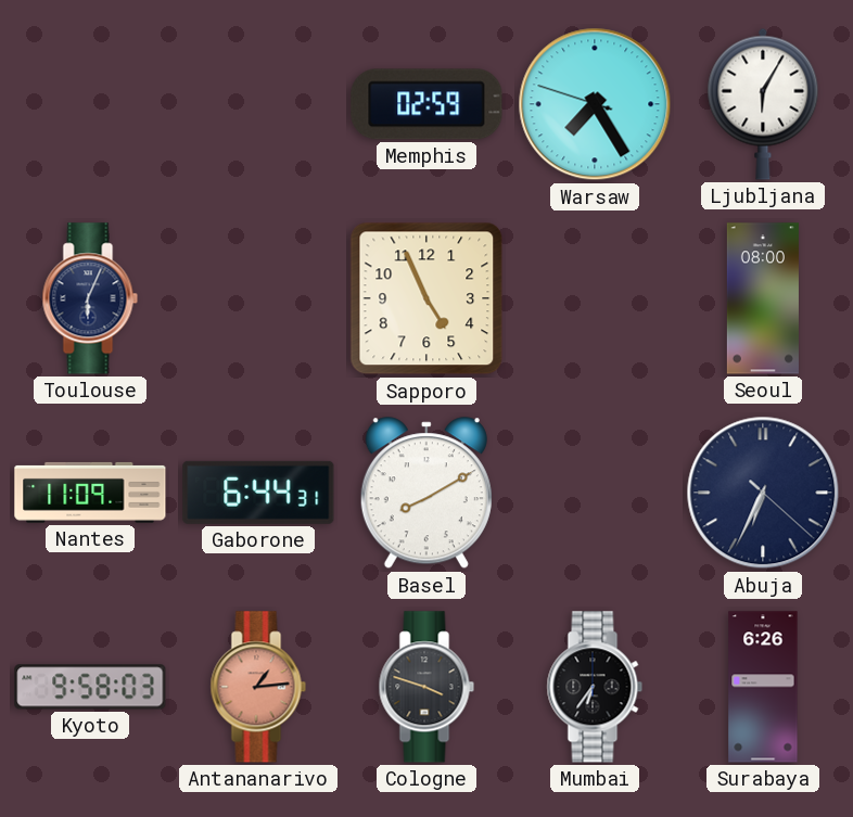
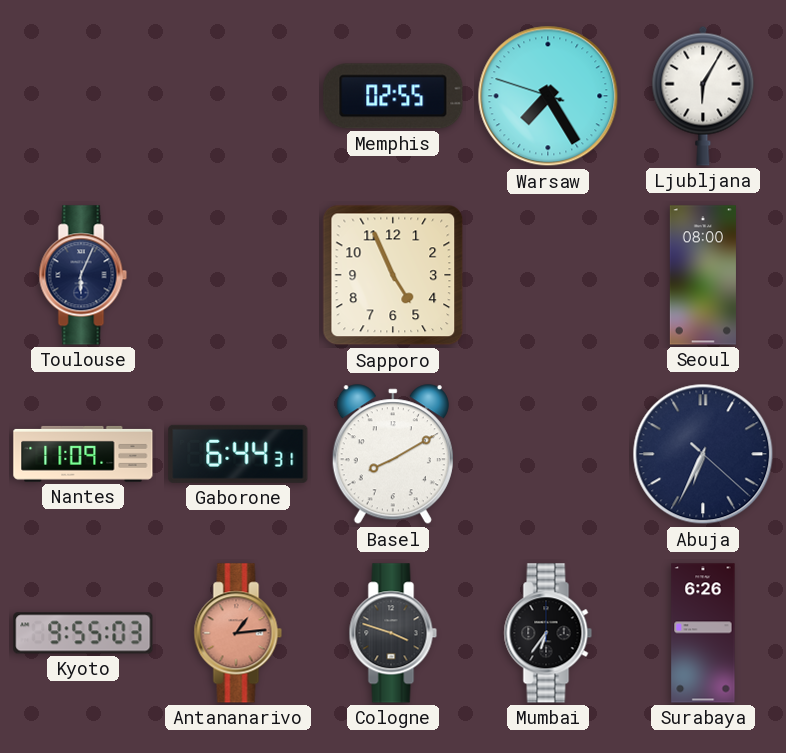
Memphis: 02:59 -> 02:55
Kyoto: 9:58 -> 9:55
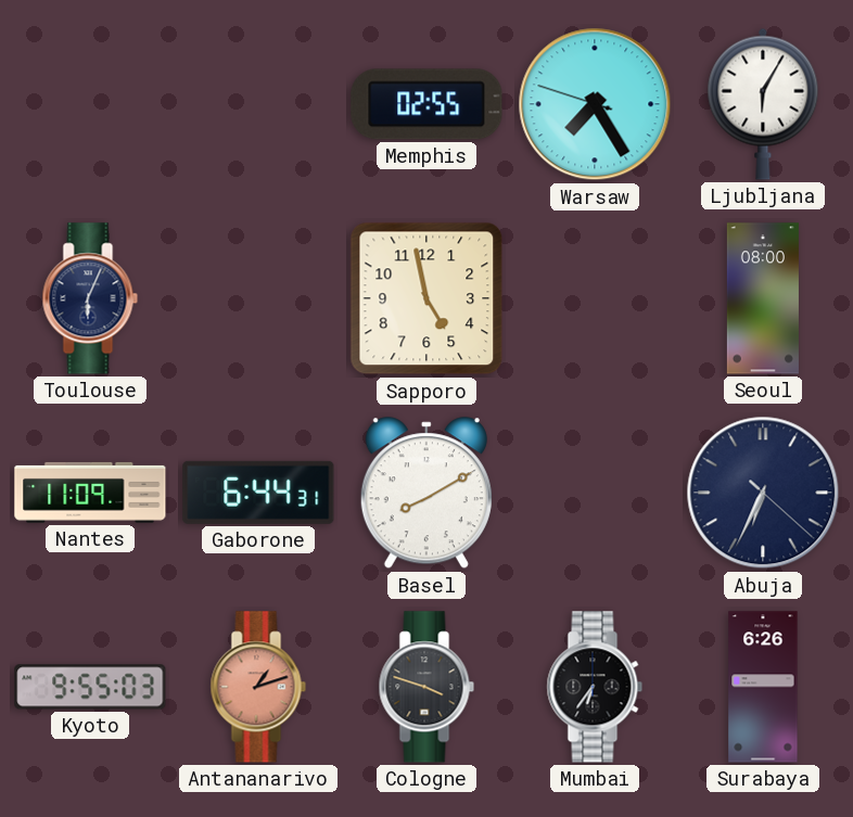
Sapporo: 4:56 -> 4:58
Antananarivo: 1:14 -> 1:12
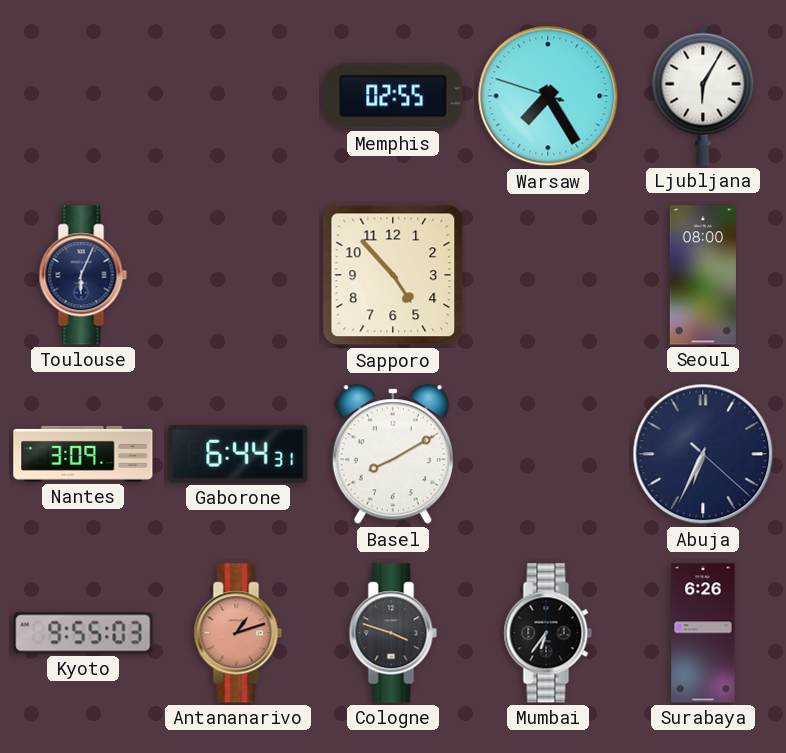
Sapporo: 4:58 -> 4:53
Nantes: 11:09 -> 3:09
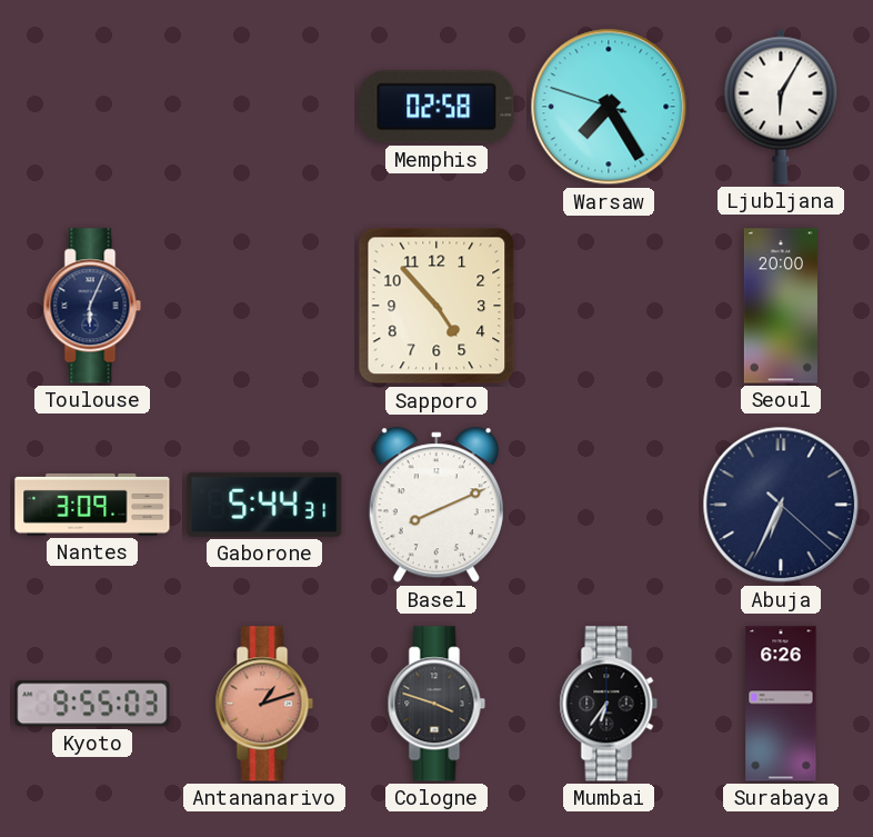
Memphis: 02:55 -> 02:58
Seoul: 08:00 -> 20:00
Gaborone: 6:44 -> 5:44
Basel: 8:10 -> 8:11
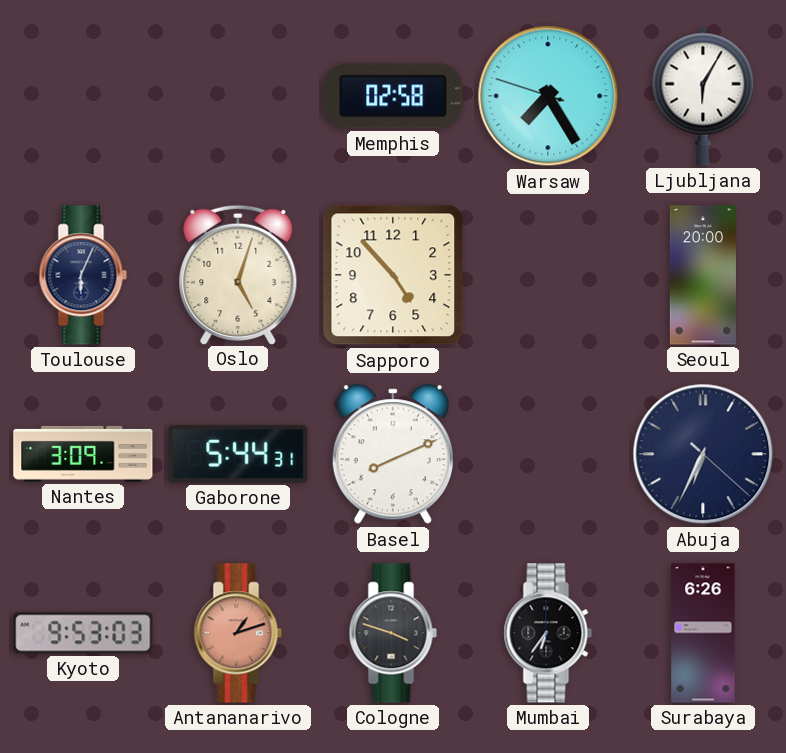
Oslo: none -> 5:03
Kyoto: 9:55 -> 9:53
